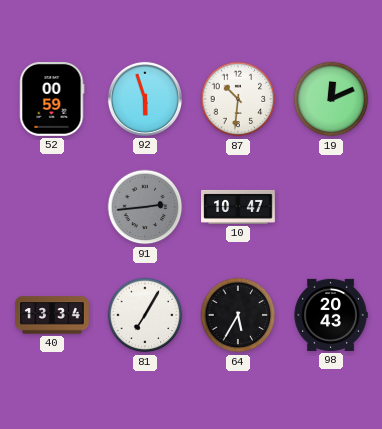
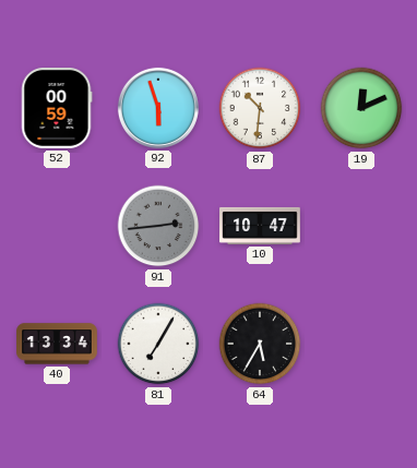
98: 20:43 -> none
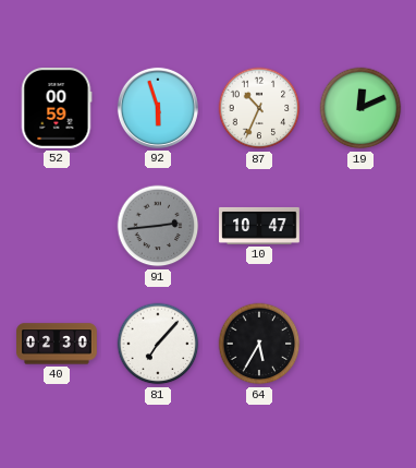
87: 10:31 -> 10:34
40: 13:34 -> 02:30
81: 7:05 -> 7:07
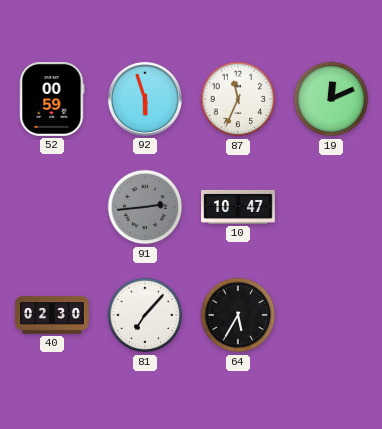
87: 10:34 -> 11:34
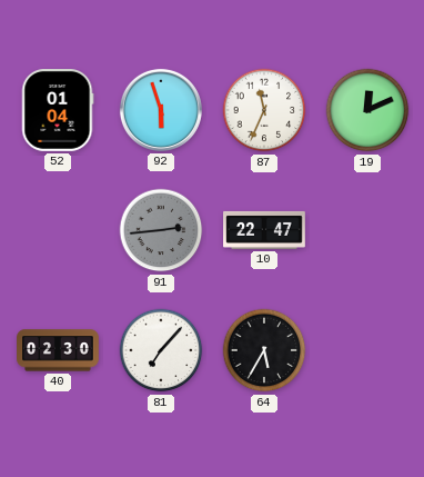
52: 00:59 -> 01:04
10: 10:47 -> 22:47
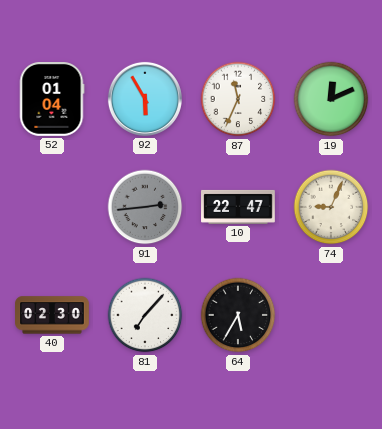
92: 5:57 -> 5:55
74: none -> 9:04
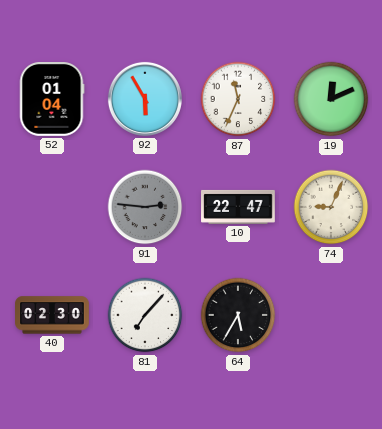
91: 2:44 -> 2:46
